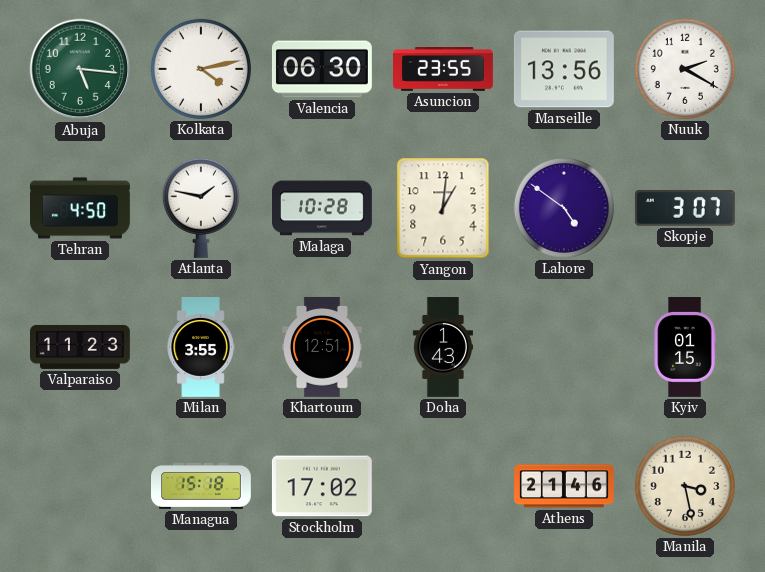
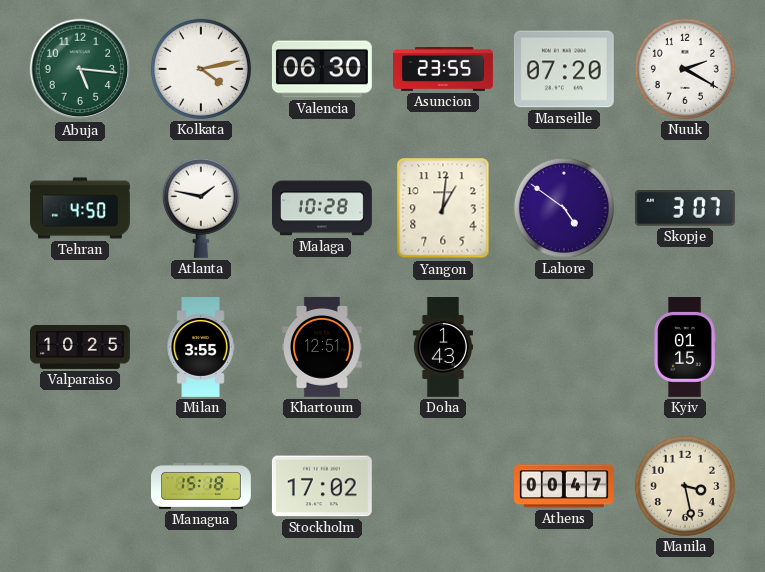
Marseille: 13:56 -> 07:20
Valparaiso: 11:23 -> 10:25
Athens: 21:46 -> 00:47
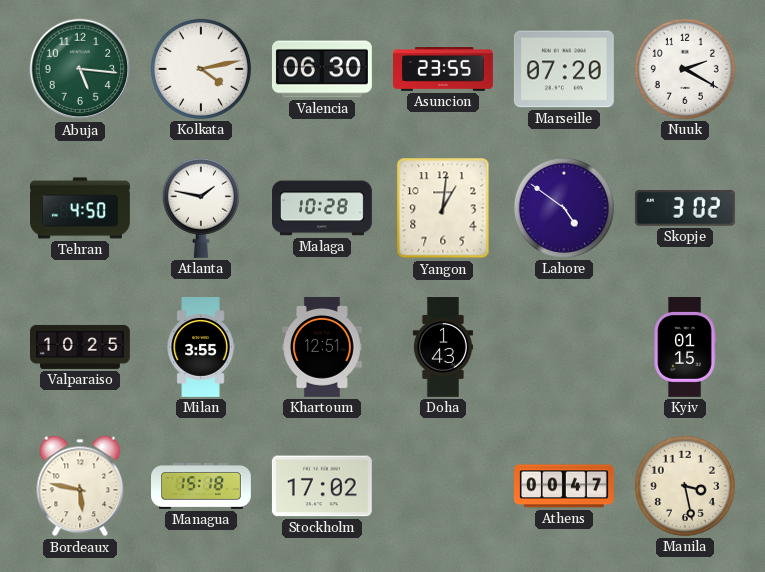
Skopje: 3:07 -> 3:02
Bordeaux: none -> 5:47
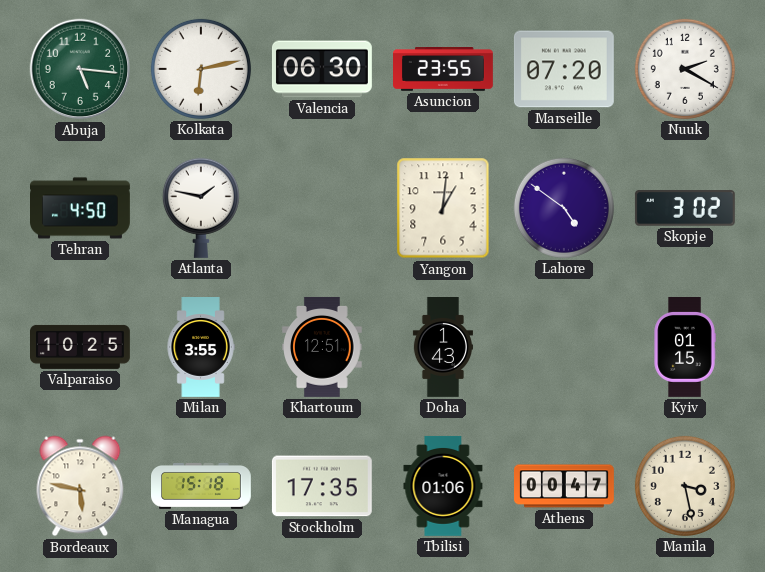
Kolkata: 4:13 -> 6:13
Malaga: 10:28 -> none
Stockholm: 17:02 -> 17:35
Tbilisi: none -> 01:06
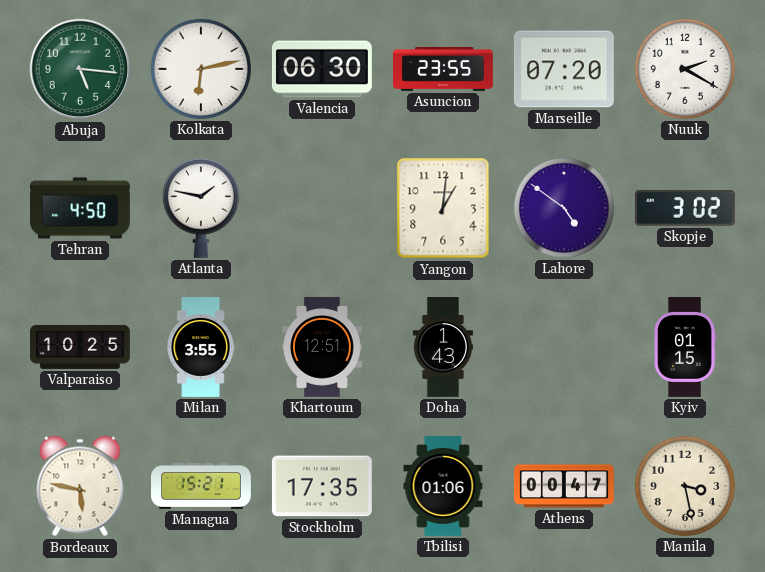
Managua: 15:18 -> 15:21
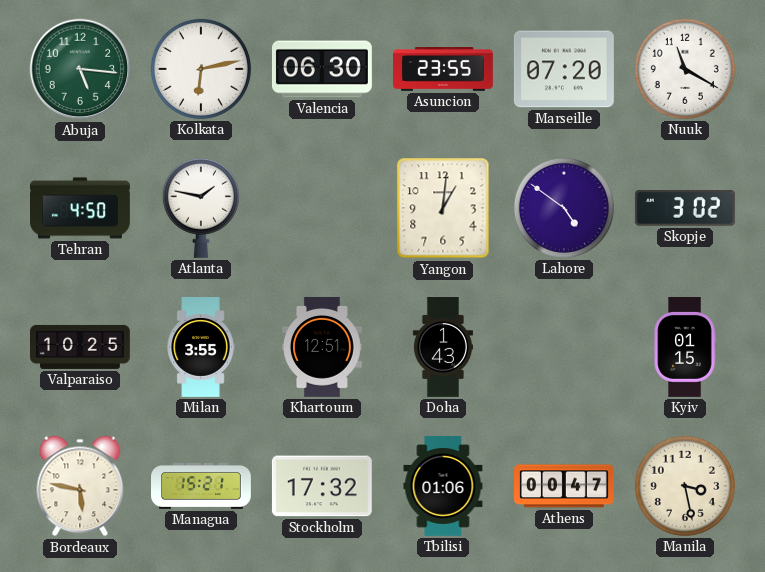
Nuuk: 2:20 -> 11:20
Stockholm: 17:35 -> 17:32
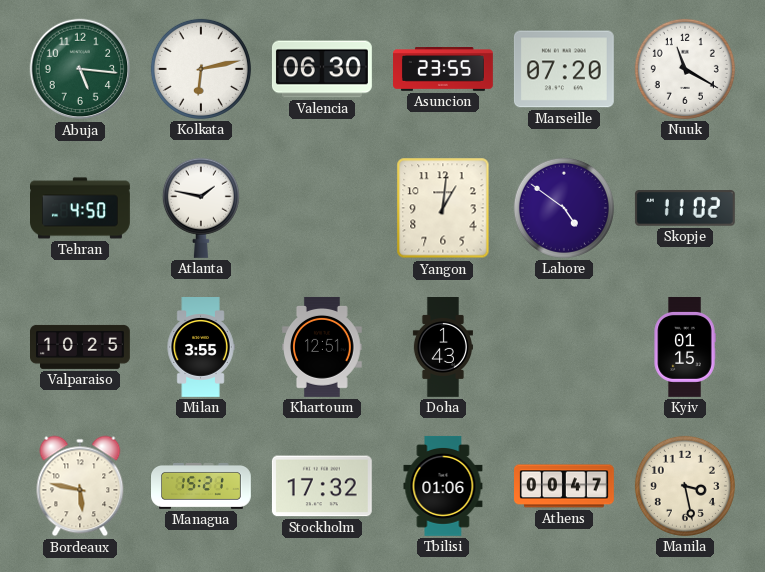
Skopje: 3:02 -> 11:02
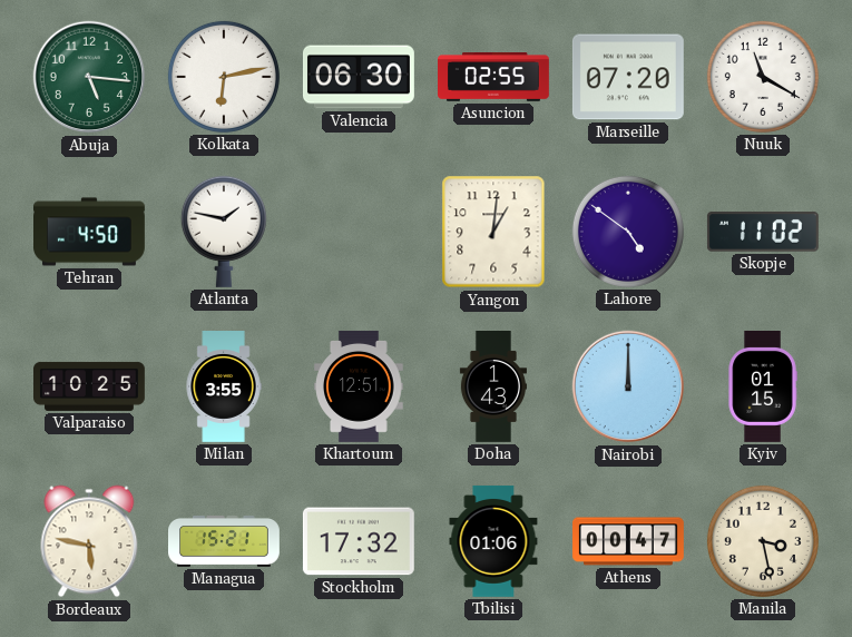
Asuncion: 23:55 -> 02:55
Nairobi: none -> 12:00
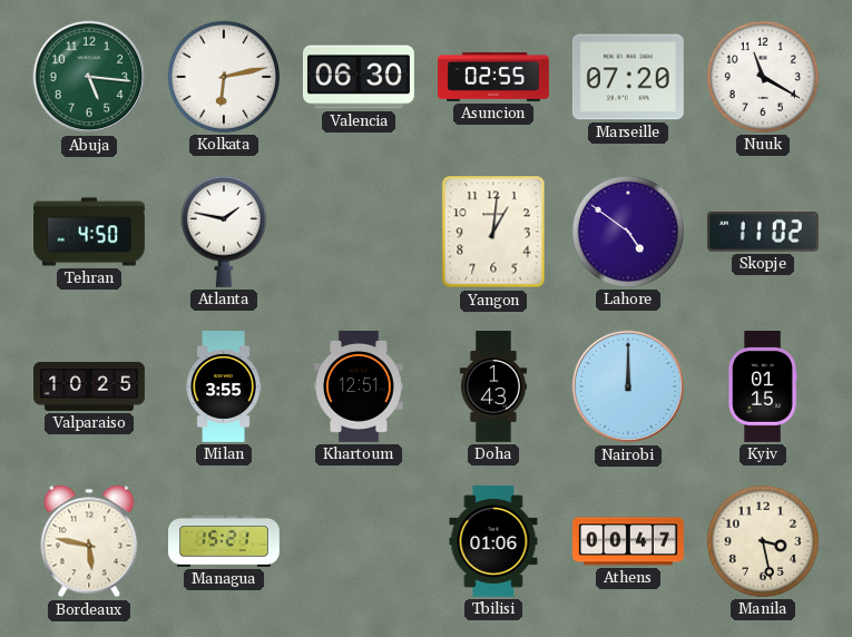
Stockholm: 17:32 -> none
